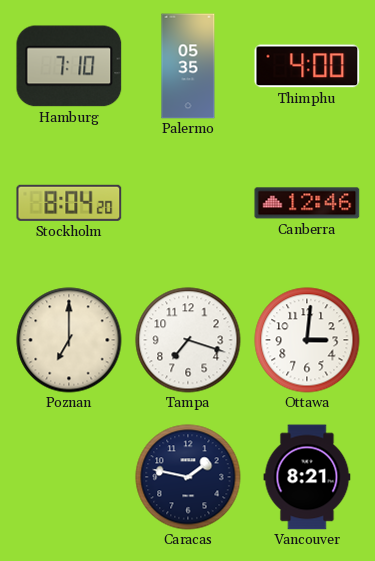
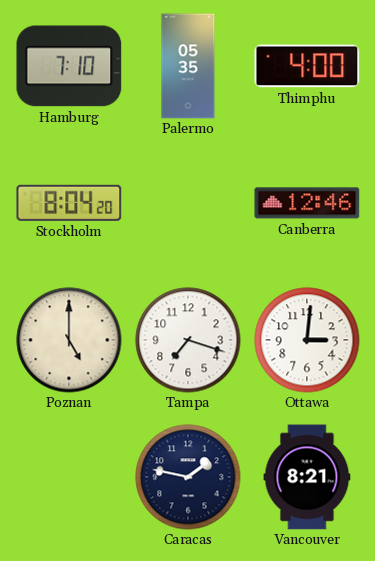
Poznan: 7:00 -> 5:00
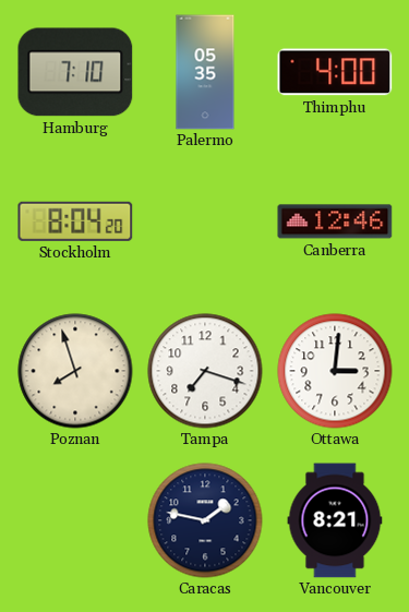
Poznan: 5:00 -> 7:57
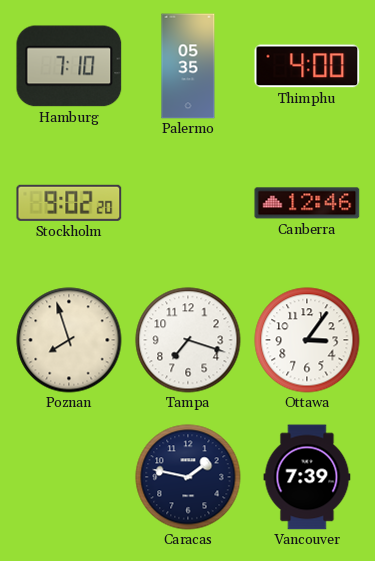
Stockholm: 8:04 -> 9:02
Ottawa: 3:01 -> 3:06
Vancouver: 8:21 -> 7:39
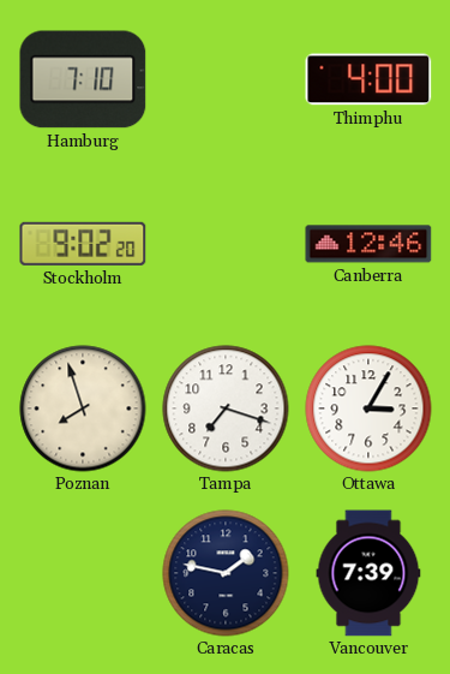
Palermo: 05:35 -> none
Ottawa: 3:06 -> 3:05
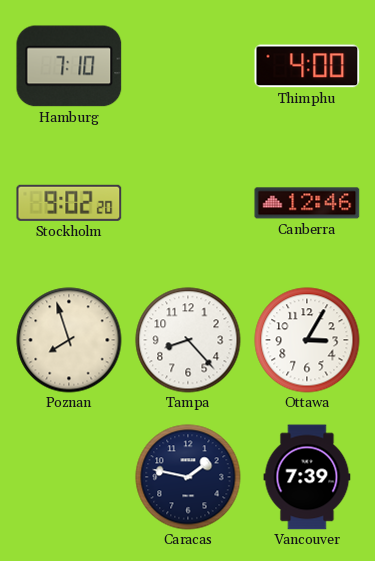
Tampa: 7:18 -> 8:23
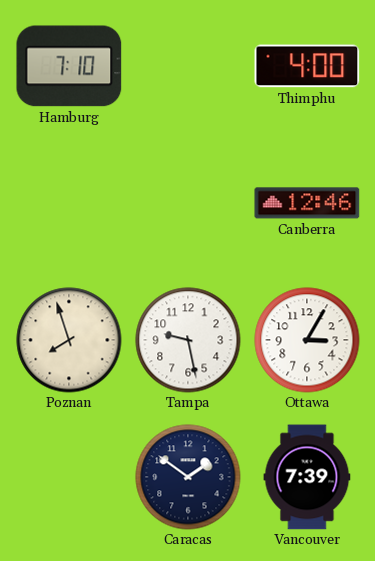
Stockholm: 9:02 -> none
Tampa: 8:23 -> 9:28
Caracas: 1:47 -> 1:51
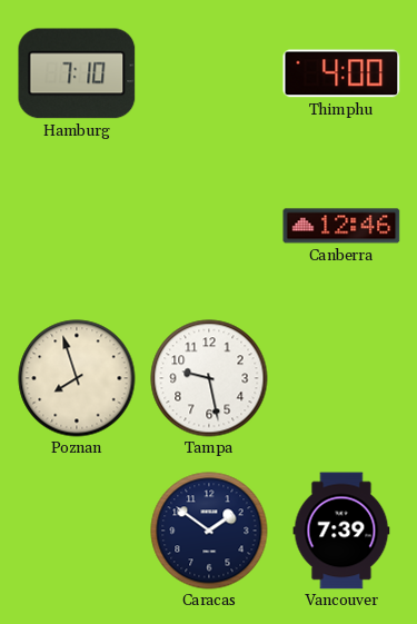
Ottawa: 3:05 -> none
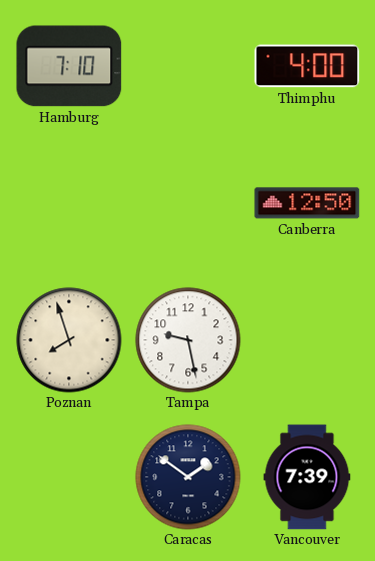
Canberra: 12:46 -> 12:50
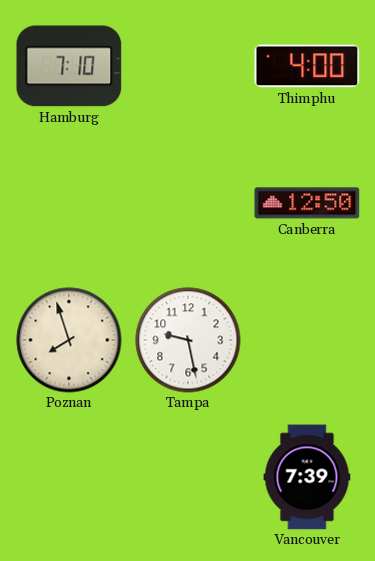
Caracas: 1:51 -> none
